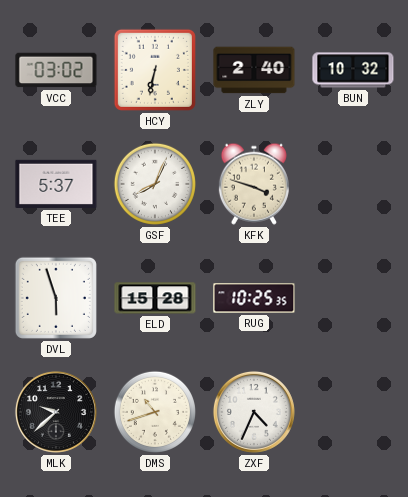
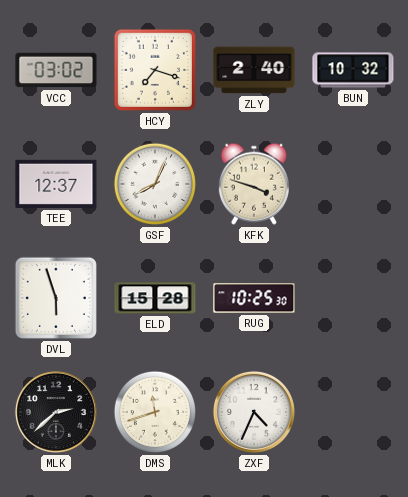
HCY: 6:32 -> 7:18
TEE: 5:37 -> 12:37
RUG: 10:25:35 -> 10:25:30
MLK: 9:38 -> 2:38
DMS: 10:42 -> 11:42
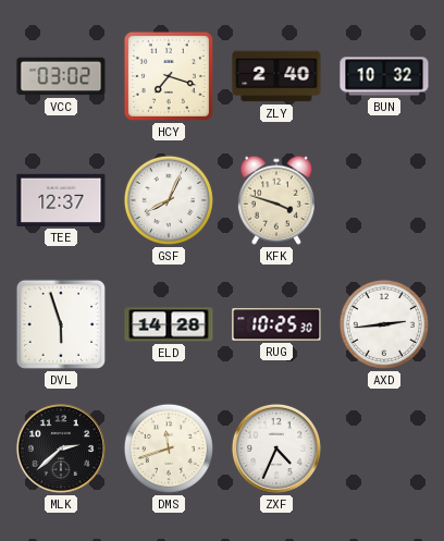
ELD: 15:28 -> 14:28
AXD: none -> 2:44
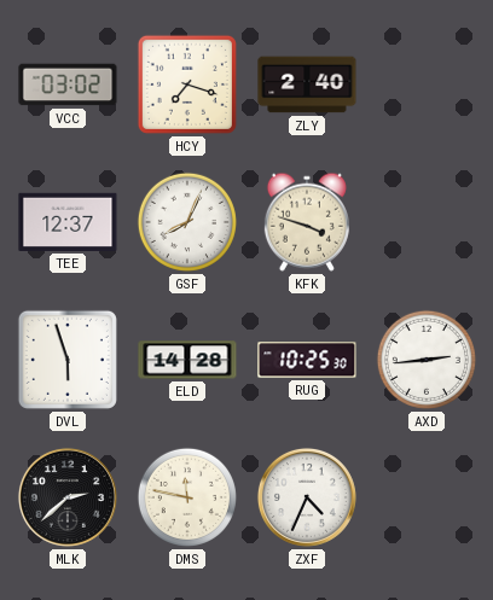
BUN: 10:32 -> none
DMS: 11:42 -> 11:47
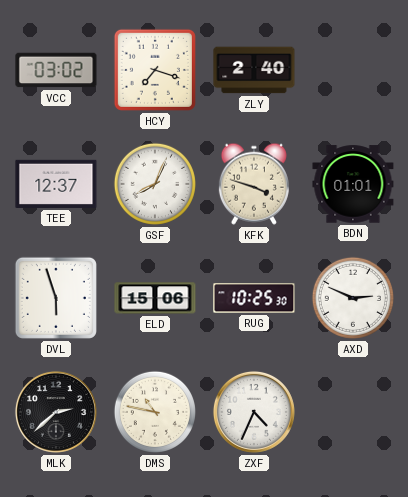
BDN: none -> 01:01
ELD: 14:28 -> 15:06
AXD: 2:44 -> 2:49
DMS: 11:47 -> 10:47
